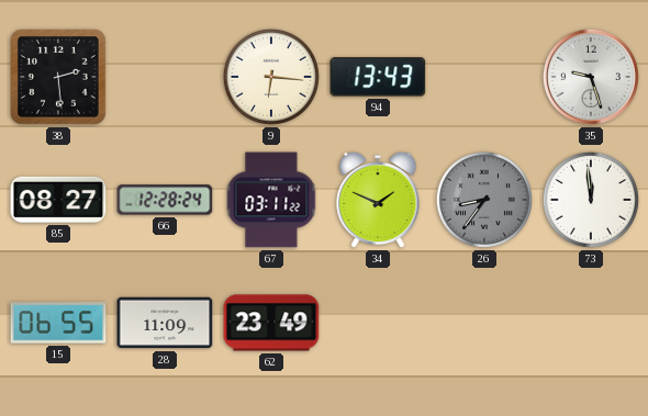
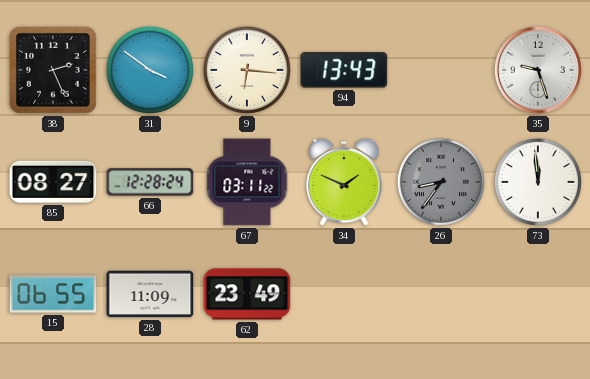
38: 2:29 -> 2:26
31: none -> 3:51
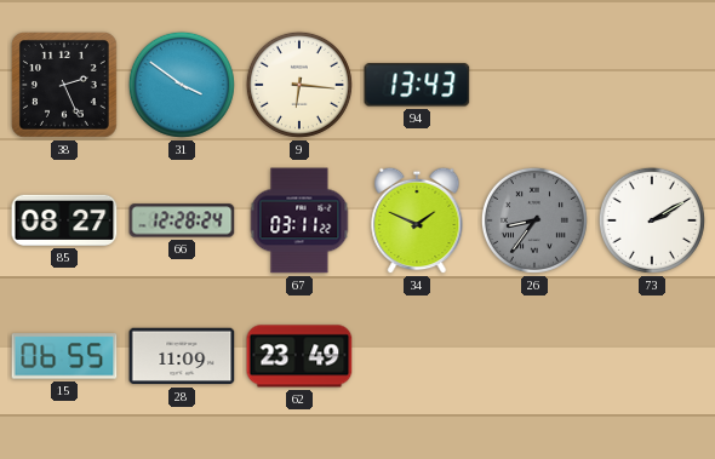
35: 9:27 -> none
73: 11:59 -> 2:10
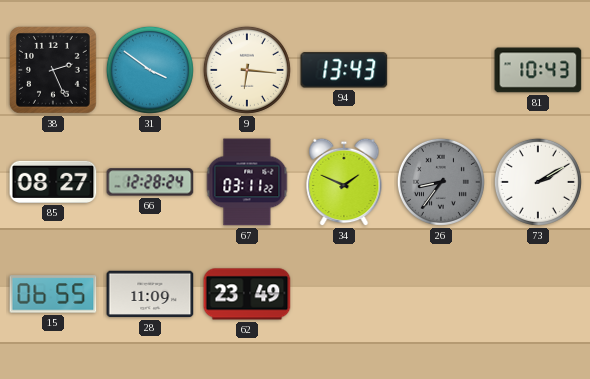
81: none -> 10:43
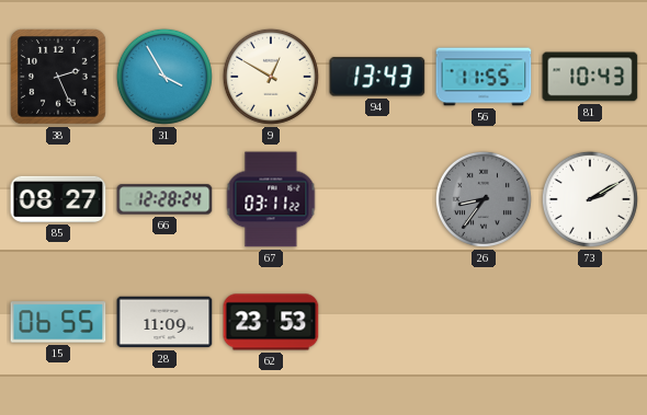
31: 3:51 -> 3:55
9: 6:16 -> 12:50
56: none -> 11:55
34: 1:49 -> none
62: 23:49 -> 23:53
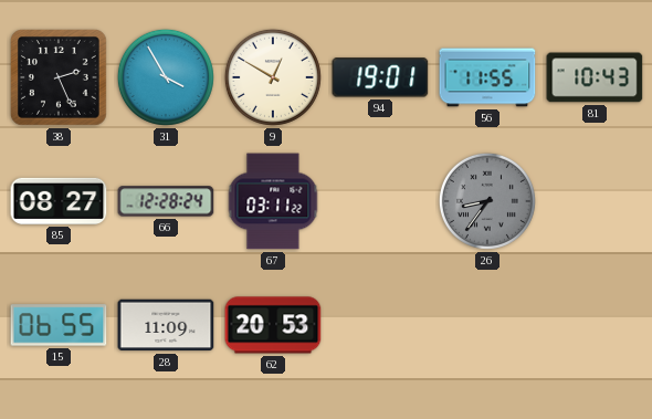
94: 13:43 -> 19:01
73: 2:10 -> none
62: 23:53 -> 20:53
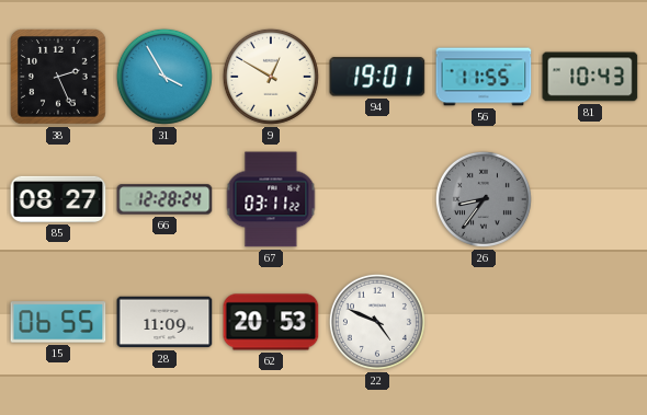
22: none -> 4:49
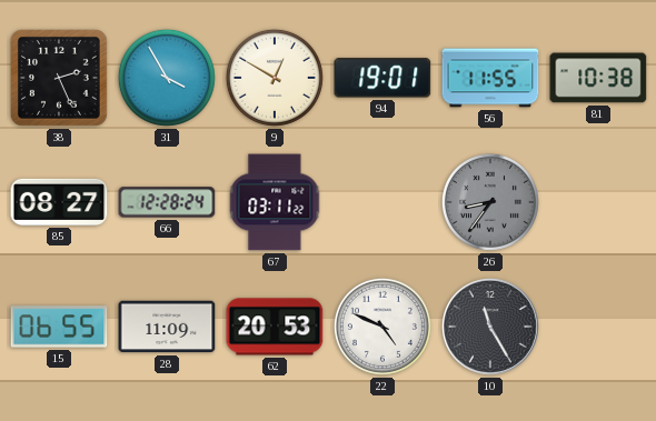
81: 10:43 -> 10:38
10: none -> 11:25
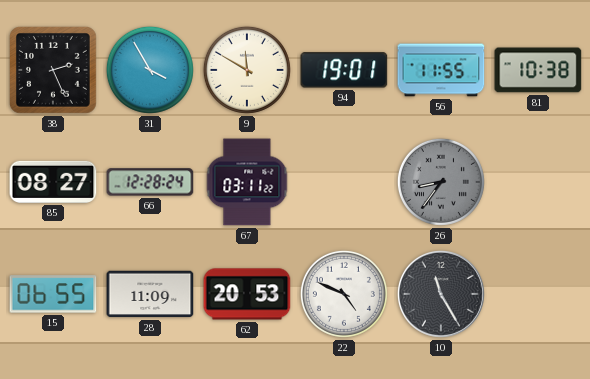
9: 12:50 -> 11:50
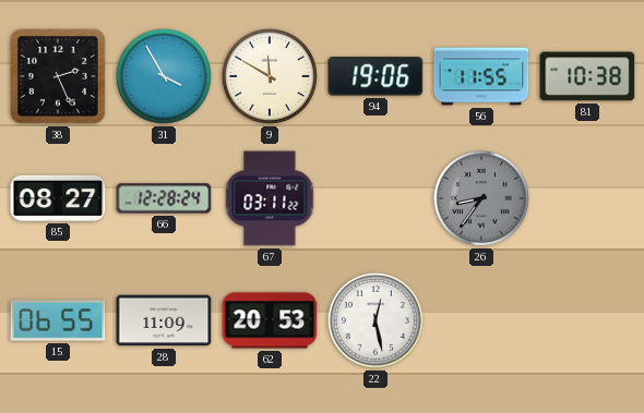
94: 19:01 -> 19:06
22: 4:49 -> 12:28
10: 11:25 -> none
